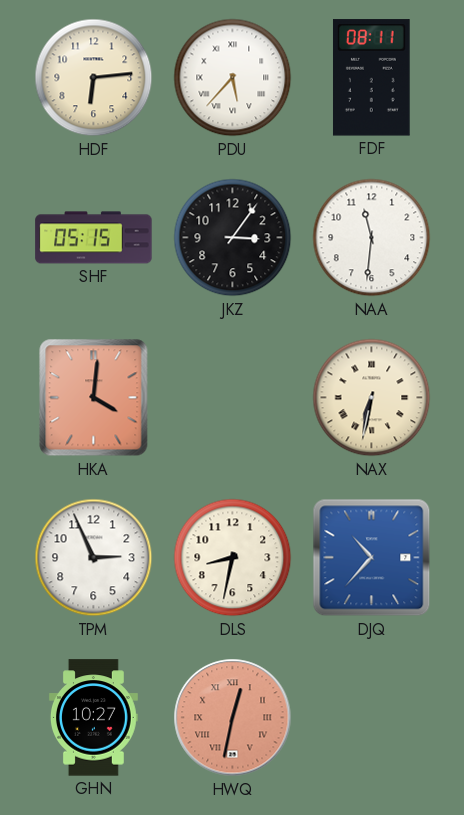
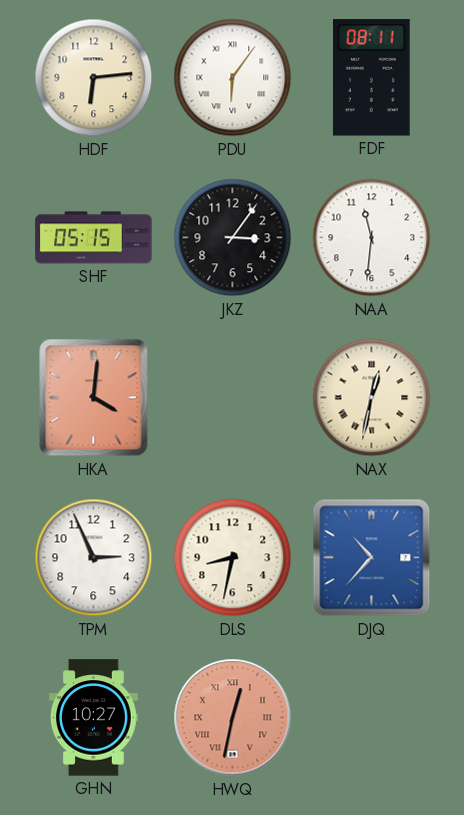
PDU: 5:37 -> 6:06
NAX: 6:32 -> 12:32
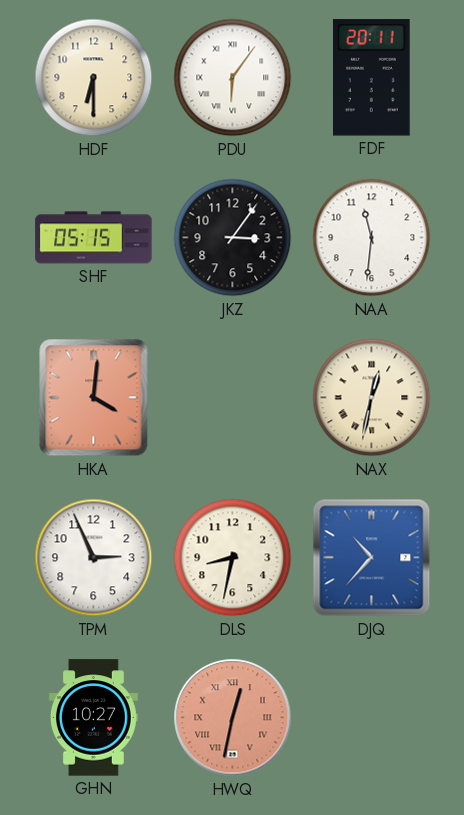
HDF: 6:14 -> 6:30
FDF: 08:11 -> 20:11
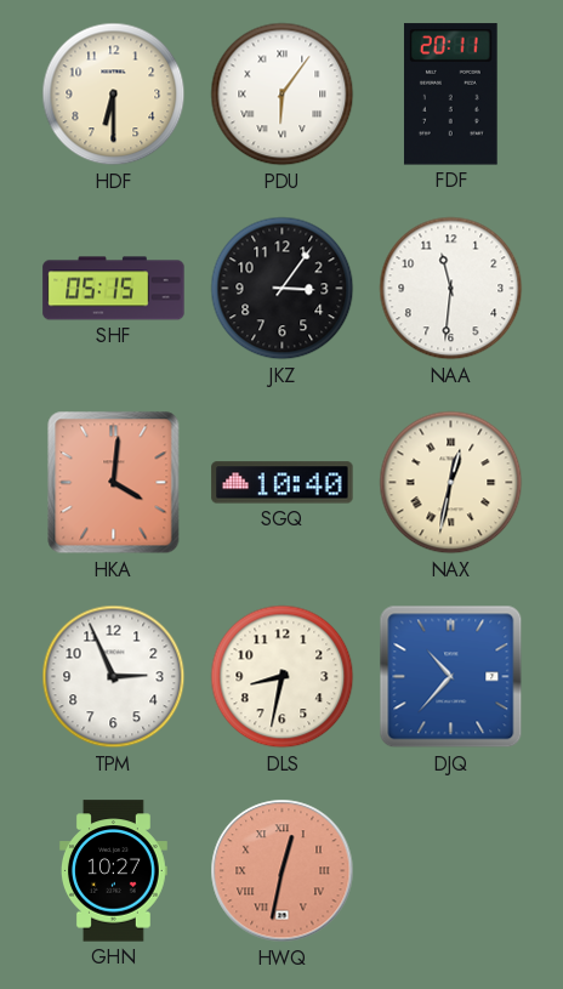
SGQ: none -> 10:40
